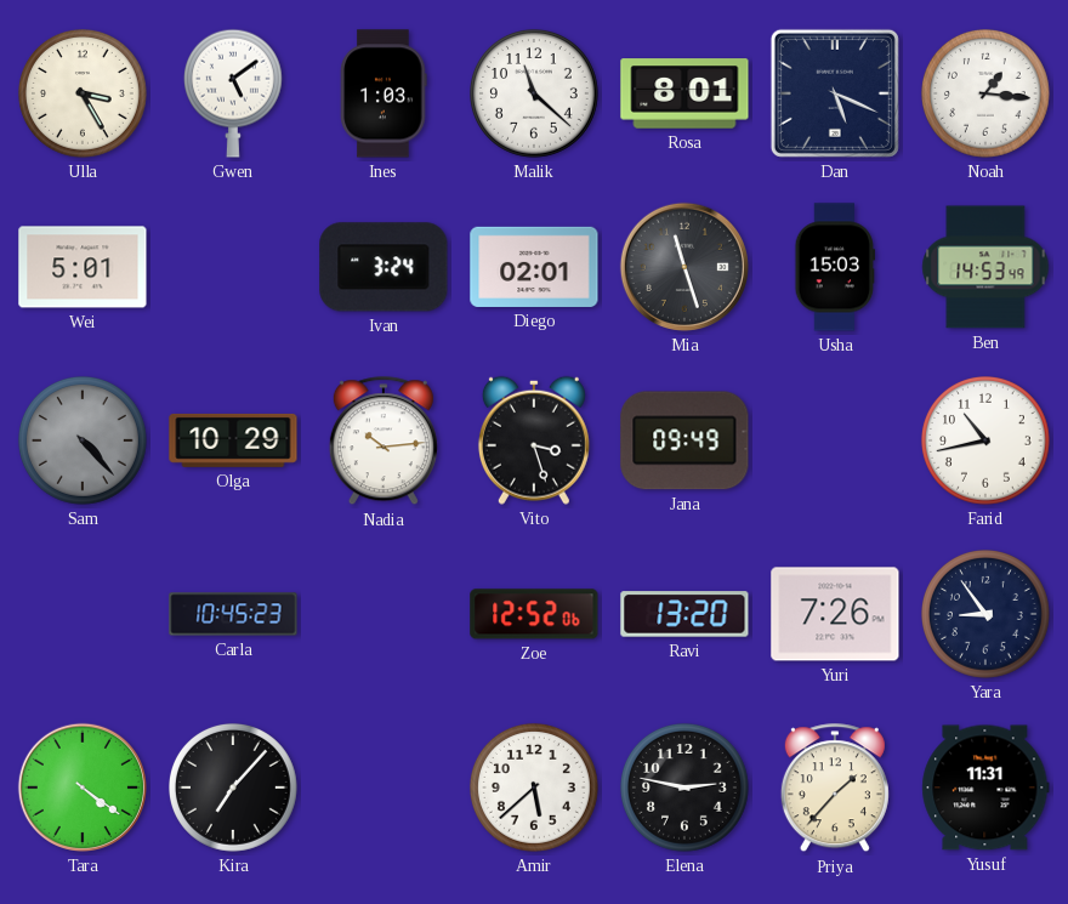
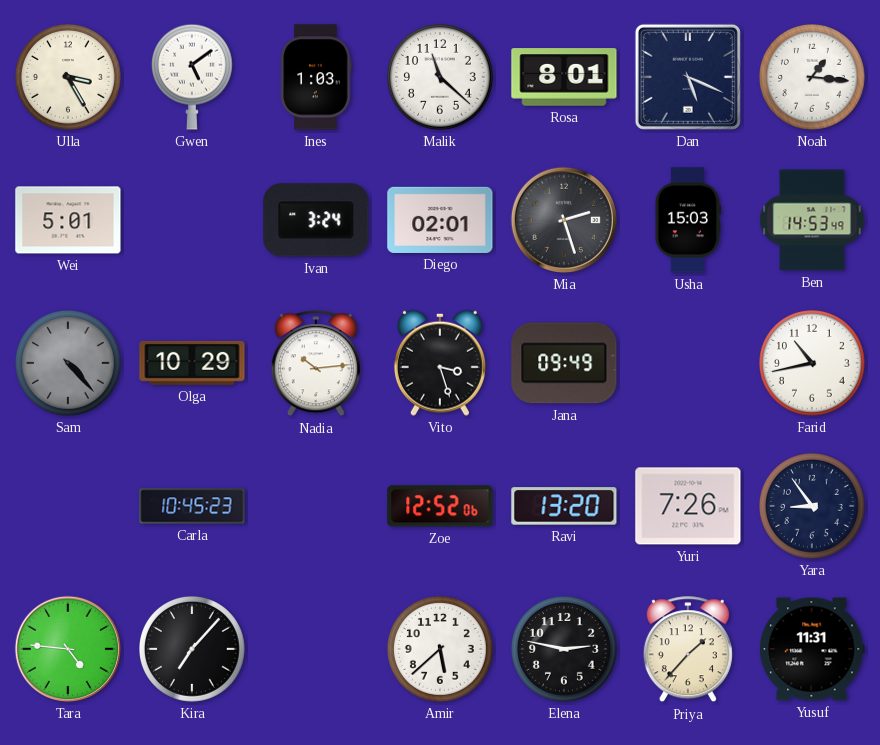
Mia: 11:27 -> 2:27
Tara: 4:21 -> 4:46
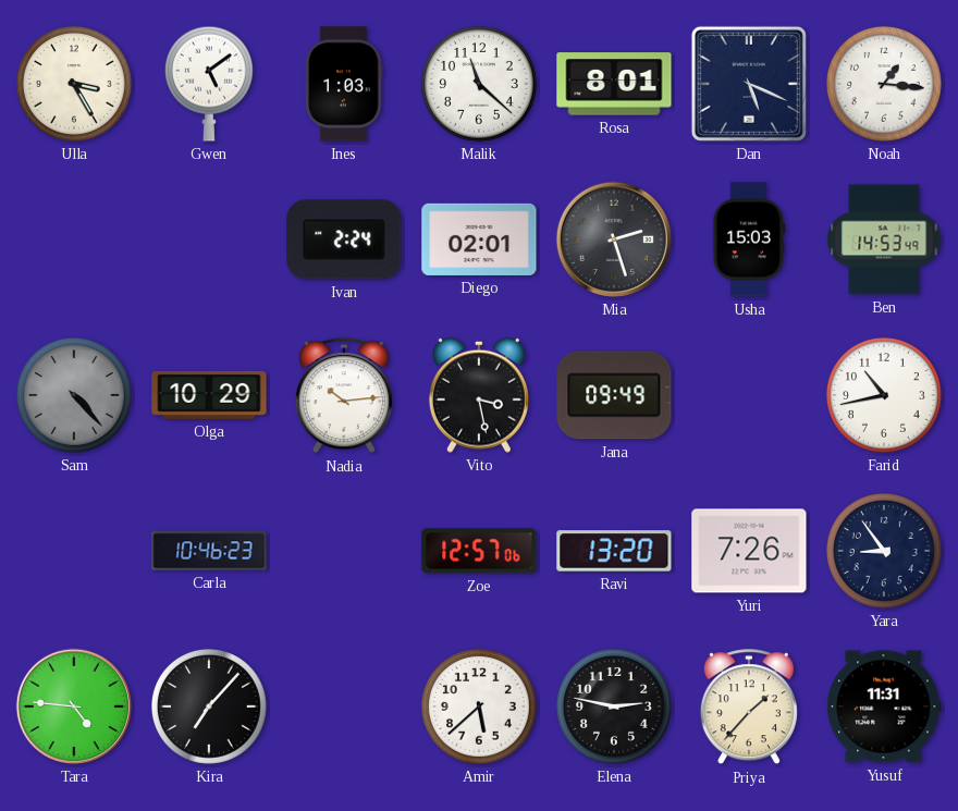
Wei: 5:01 -> none
Ivan: 3:24 -> 2:24
Vito: 3:27 -> 3:28
Carla: 10:45 -> 10:46
Zoe: 12:52 -> 12:57
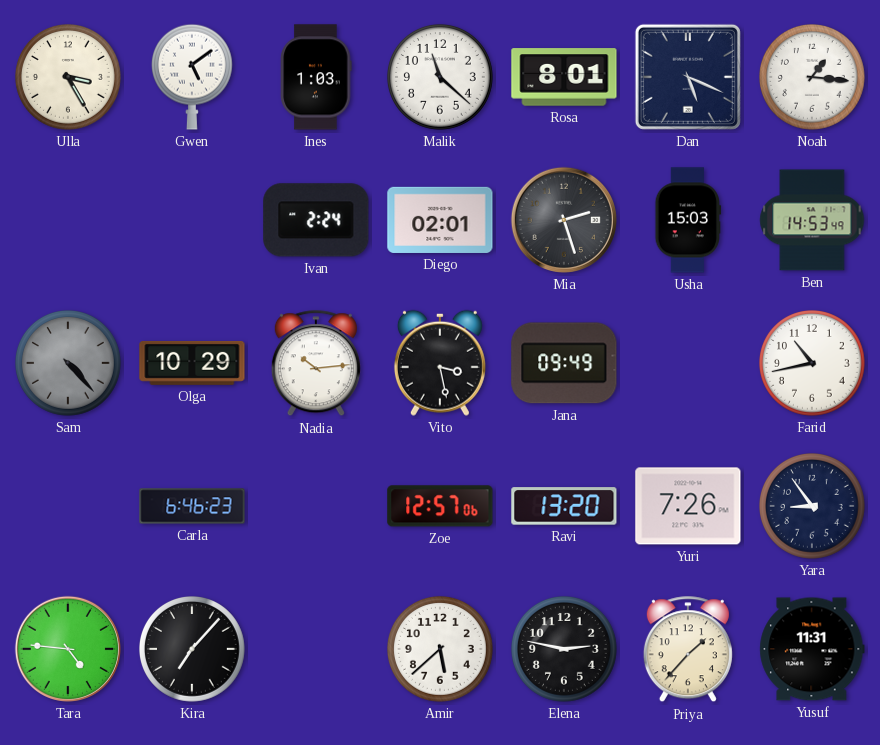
Carla: 10:46 -> 6:46
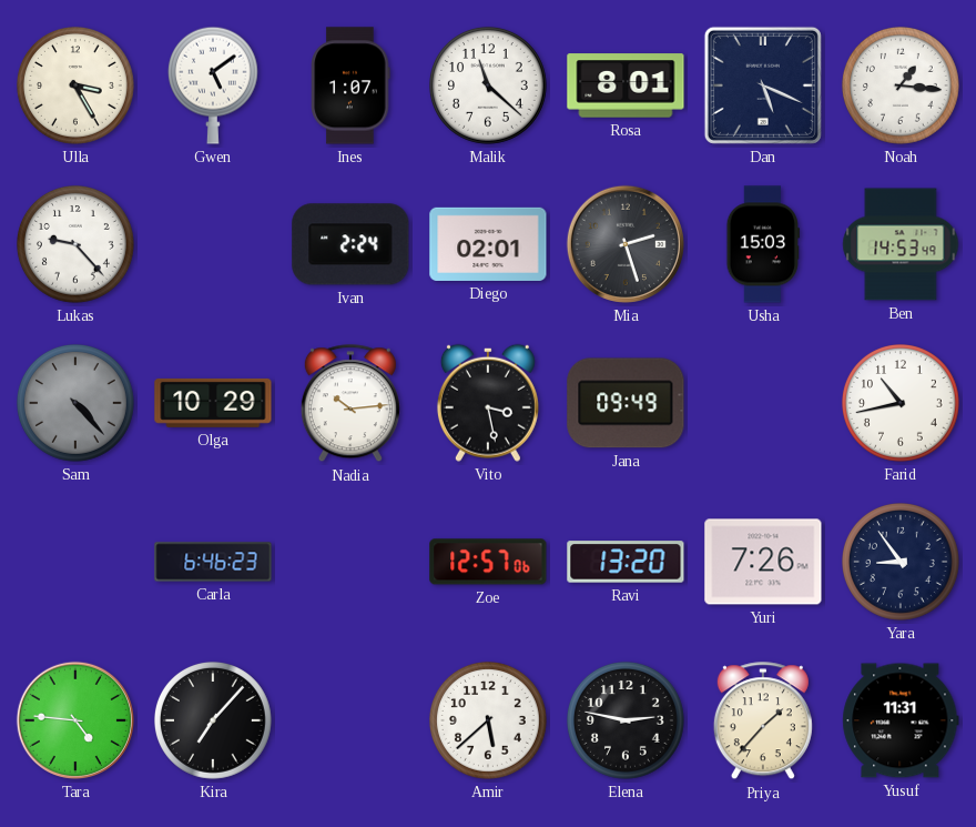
Ines: 1:03 -> 1:07
Lukas: none -> 9:23
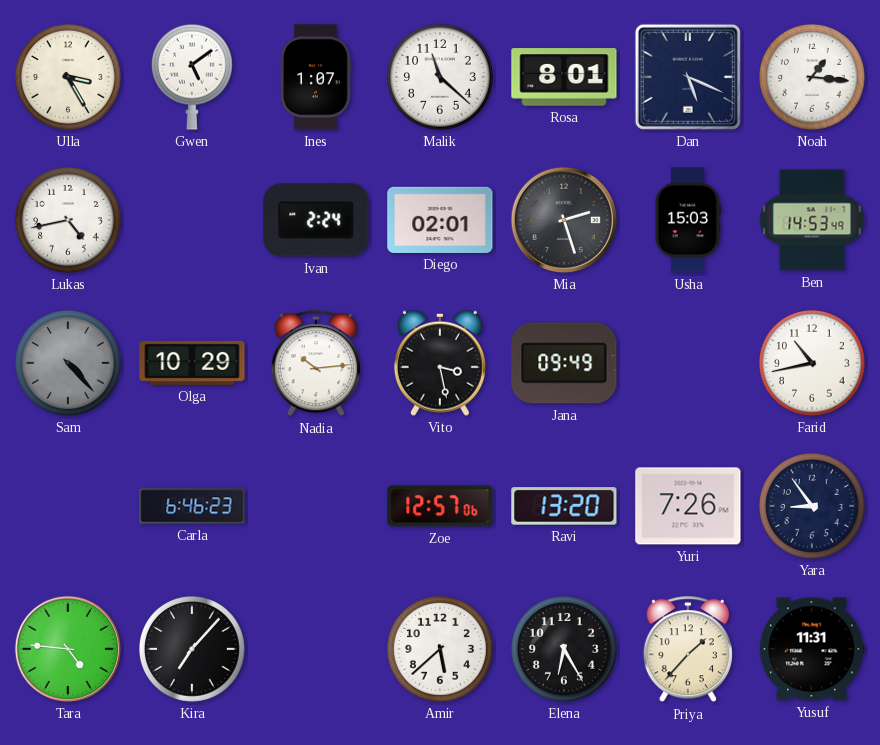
Lukas: 9:23 -> 4:43
Elena: 2:47 -> 6:25
